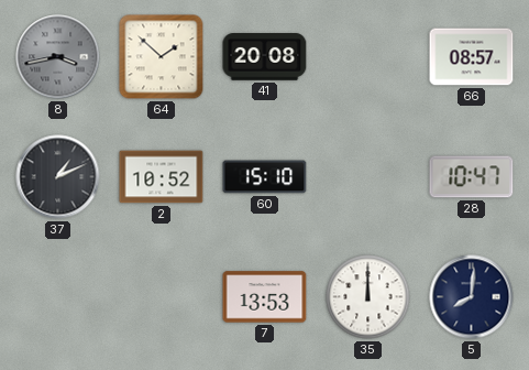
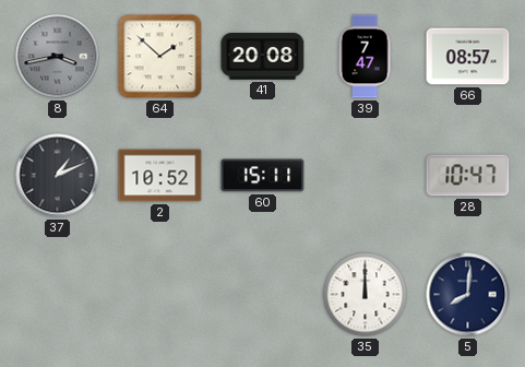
39: none -> 7:47
60: 15:10 -> 15:11
7: 13:53 -> none
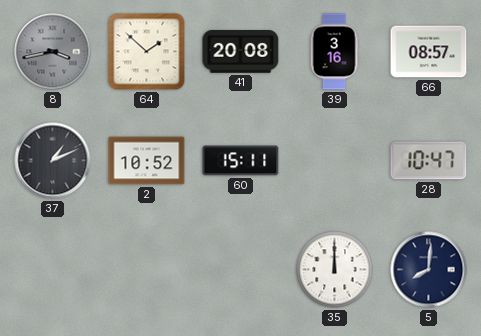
39: 7:47 -> 3:16
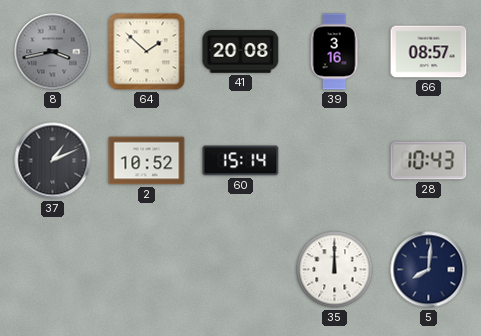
60: 15:11 -> 15:14
28: 10:47 -> 10:43
